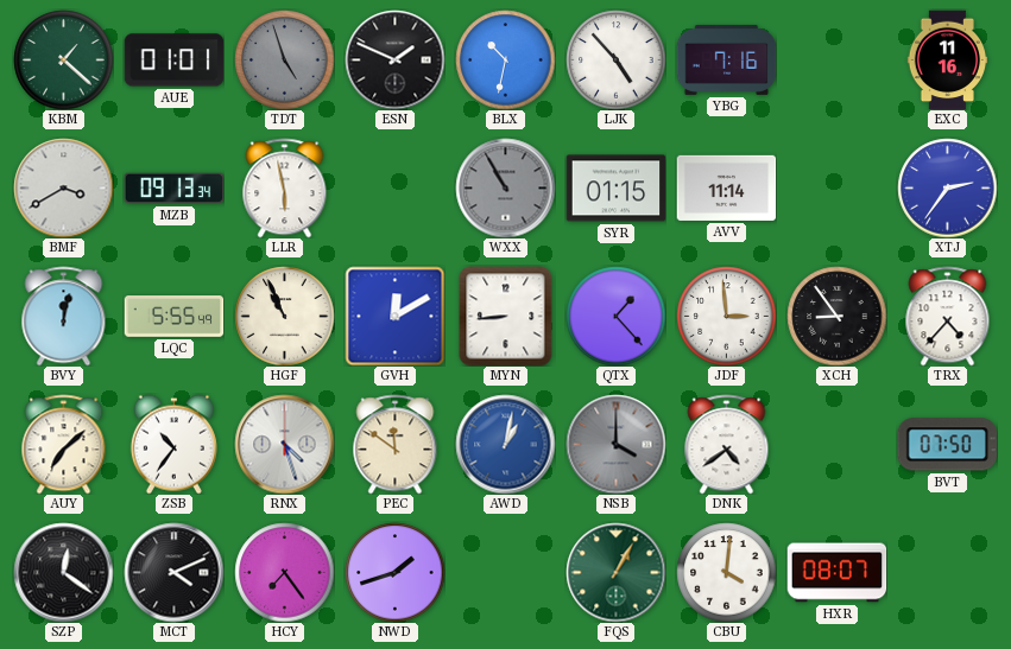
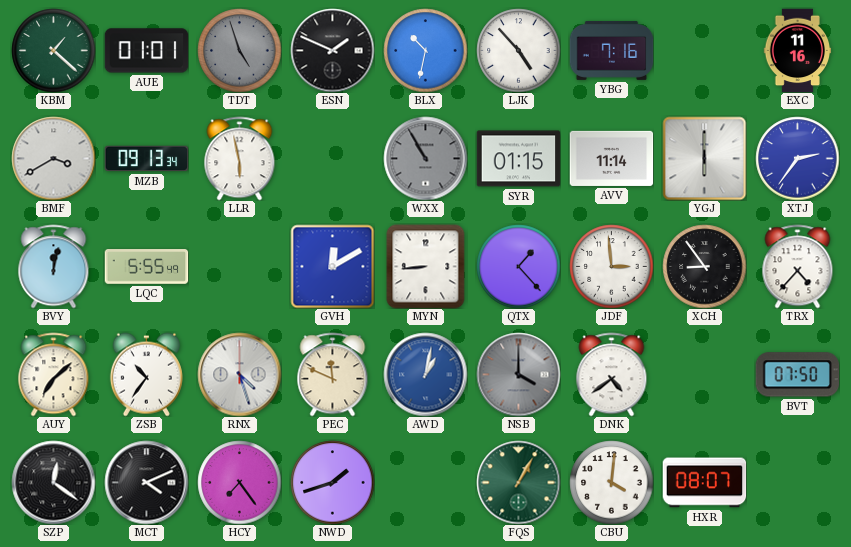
YGJ: none -> 6:00
HGF: 10:56 -> none
PEC: 11:51 -> 11:49
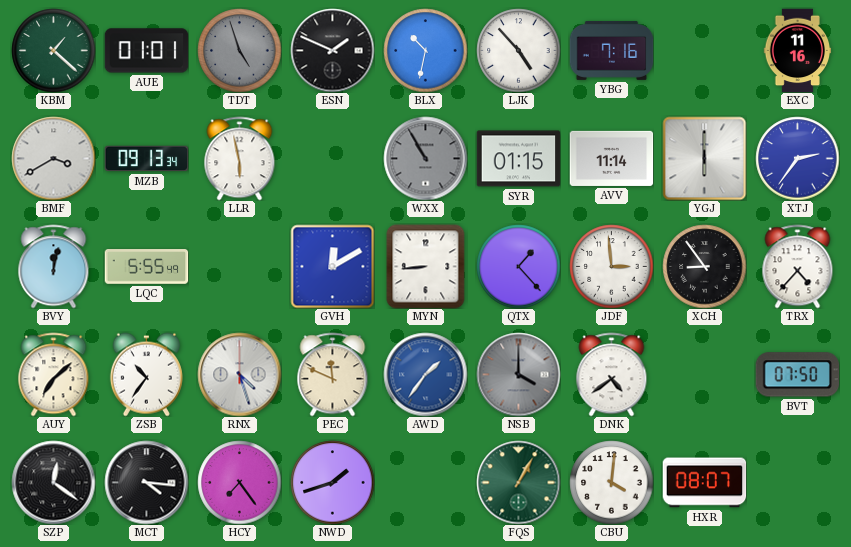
AWD: 1:02 -> 1:36
MCT: 4:11 -> 4:16
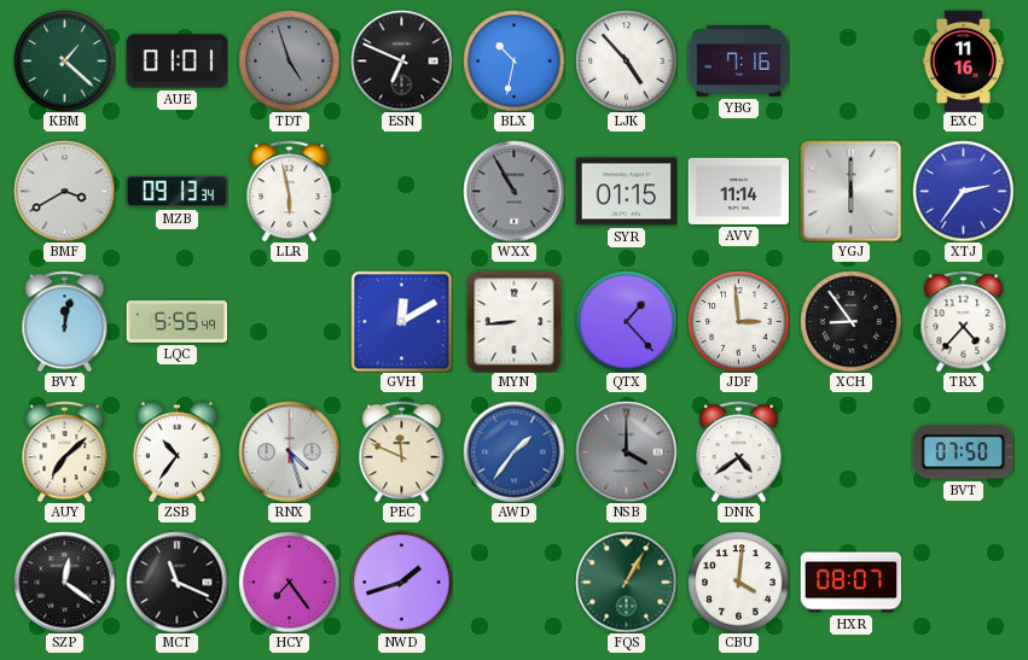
ESN: 1:49 -> 6:49
MCT: 4:16 -> 11:19
